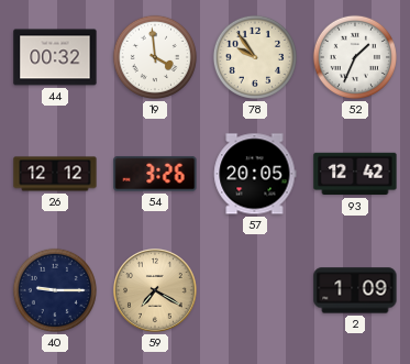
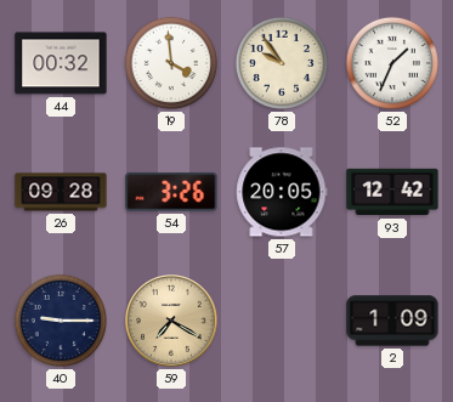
26: 12:12 -> 09:28
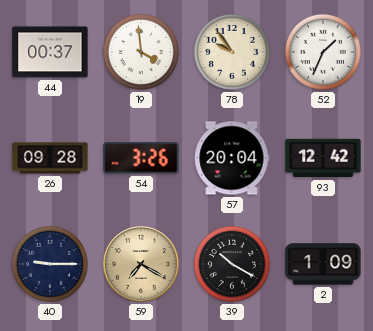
44: 00:32 -> 00:37
57: 20:05 -> 20:04
39: none -> 10:20
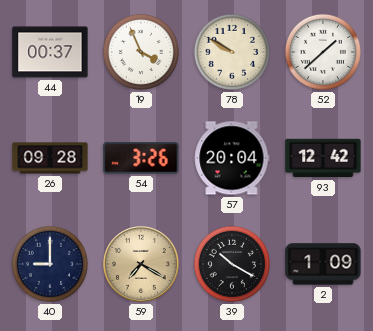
19: 3:59 -> 3:56
78: 9:54 -> 9:50
52: 1:34 -> 1:38
40: 9:15 -> 9:00
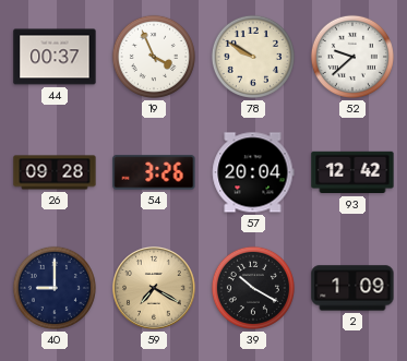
52: 1:38 -> 9:38
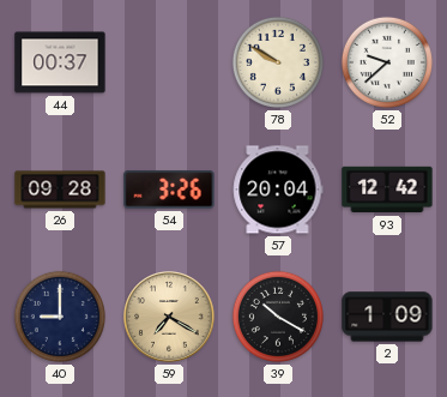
19: 3:56 -> none
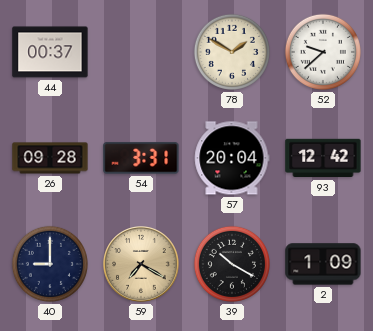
78: 9:50 -> 1:50
54: 3:26 -> 3:31
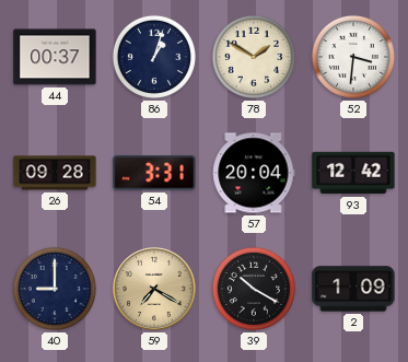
86: none -> 1:03
52: 9:38 -> 3:31
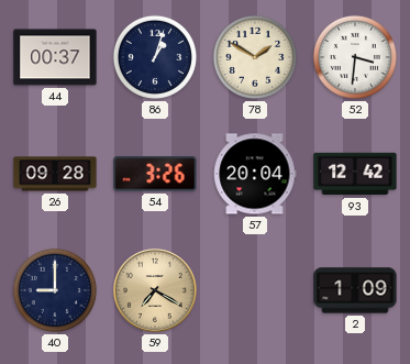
54: 3:31 -> 3:26
39: 10:20 -> none
